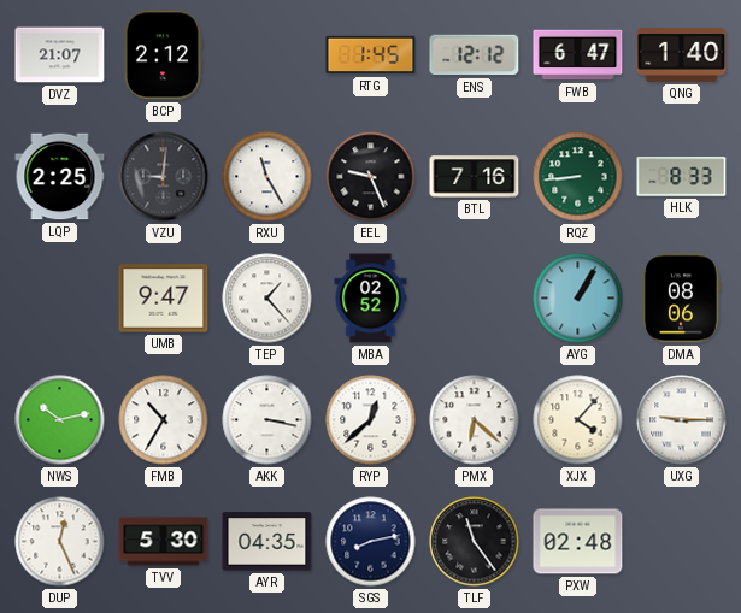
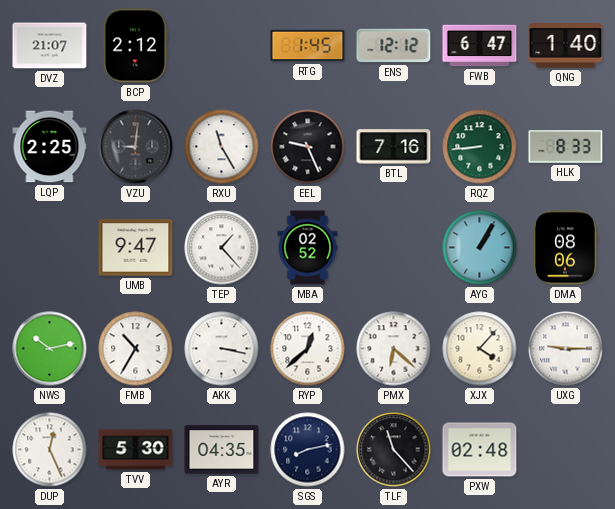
TLF: 11:24 -> 11:23
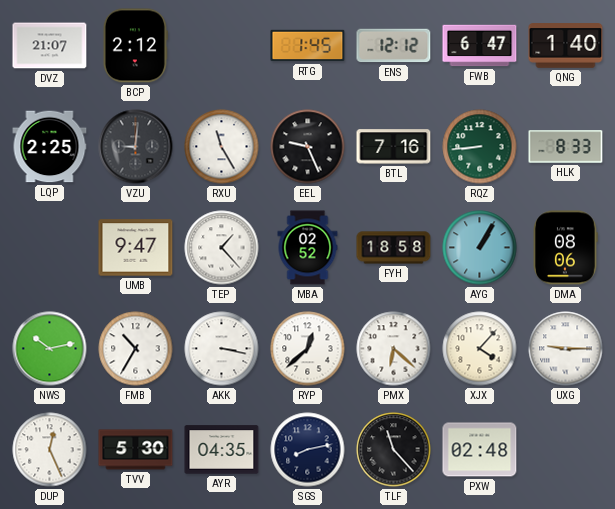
FYH: none -> 18:58
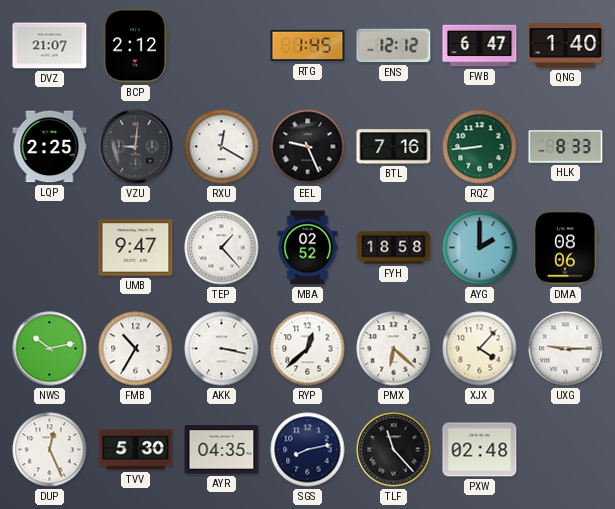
RXU: 11:25 -> 12:20
AYG: 1:05 -> 2:00
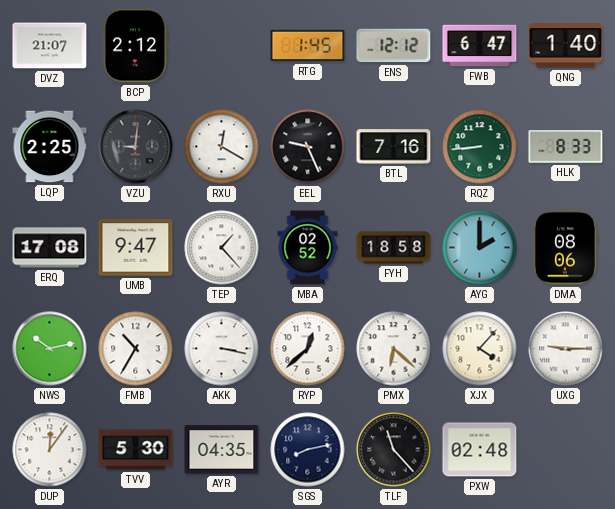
ERQ: none -> 17:08
DUP: 12:26 -> 12:06
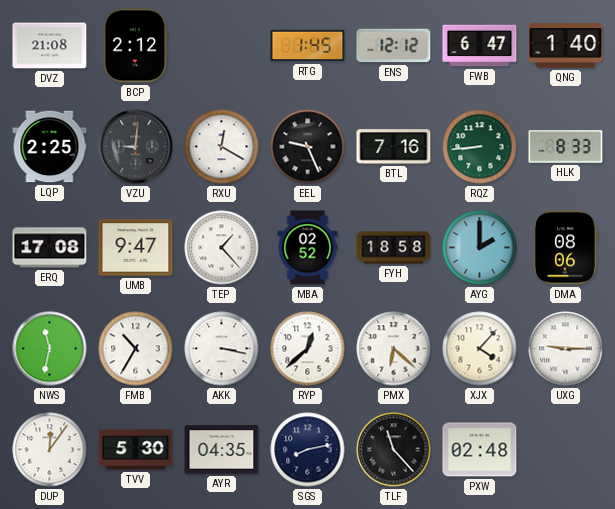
DVZ: 21:07 -> 21:08
NWS: 10:13 -> 11:32
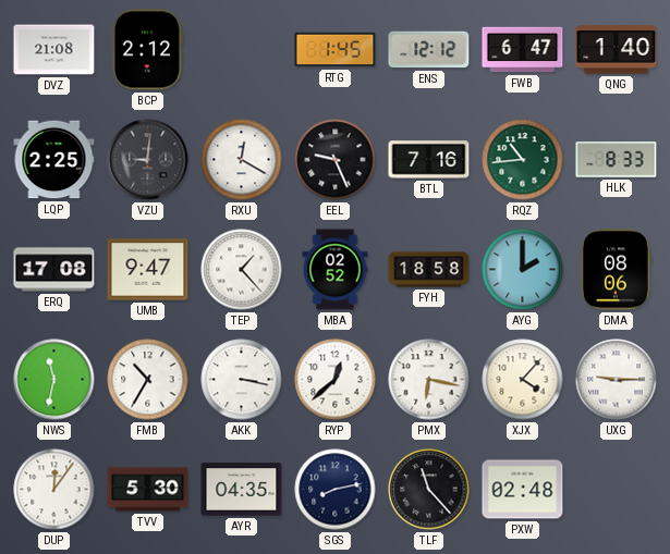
RQZ: 8:44 -> 10:44
PMX: 6:22 -> 6:17
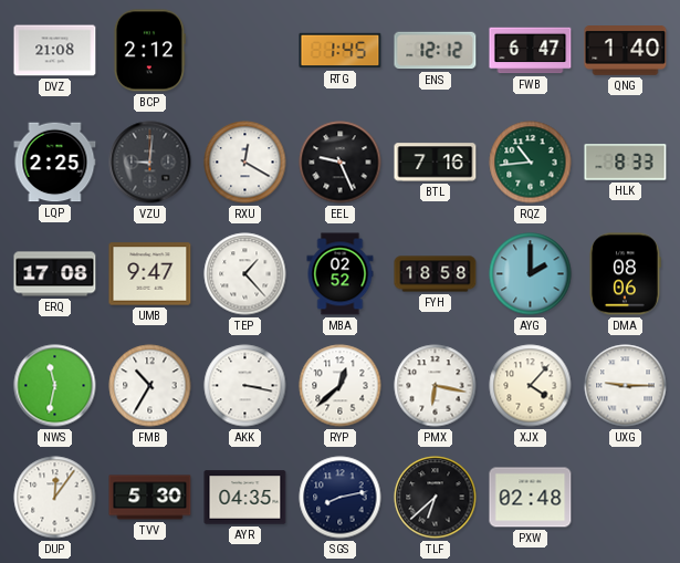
TLF: 11:23 -> 6:38
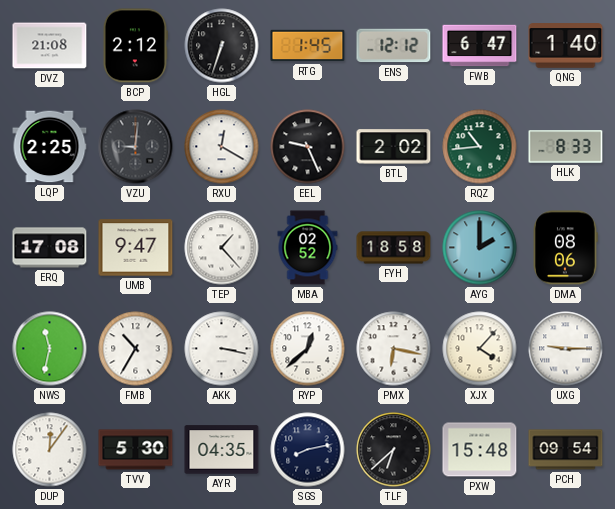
HGL: none -> 6:33
BTL: 7:16 -> 2:02
PXW: 02:48 -> 15:48
PCH: none -> 09:54
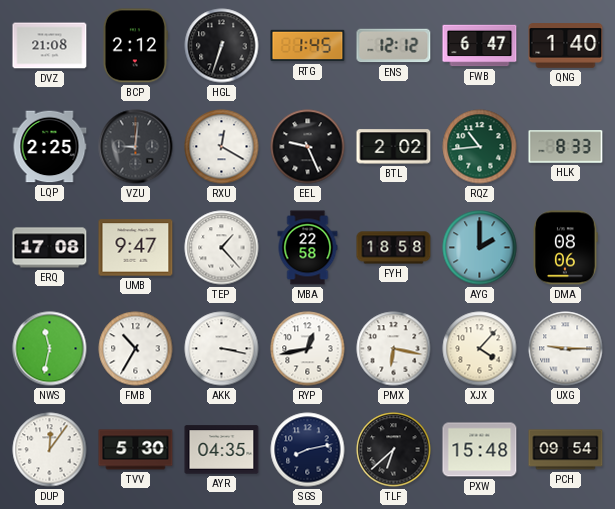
MBA: 02:52 -> 22:58
RYP: 12:38 -> 12:43
